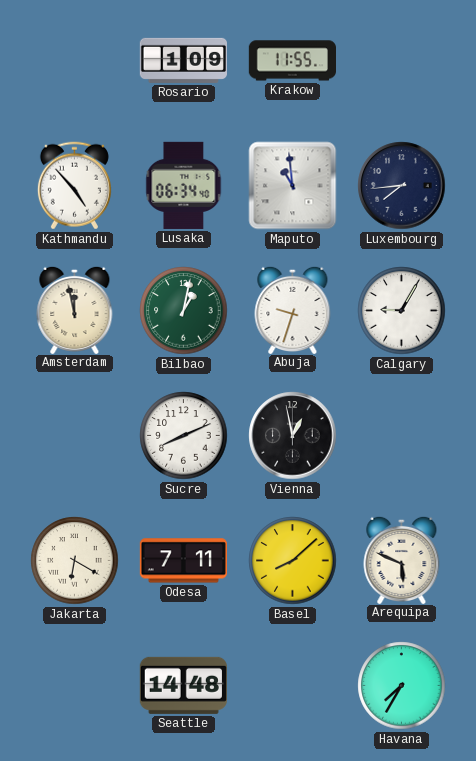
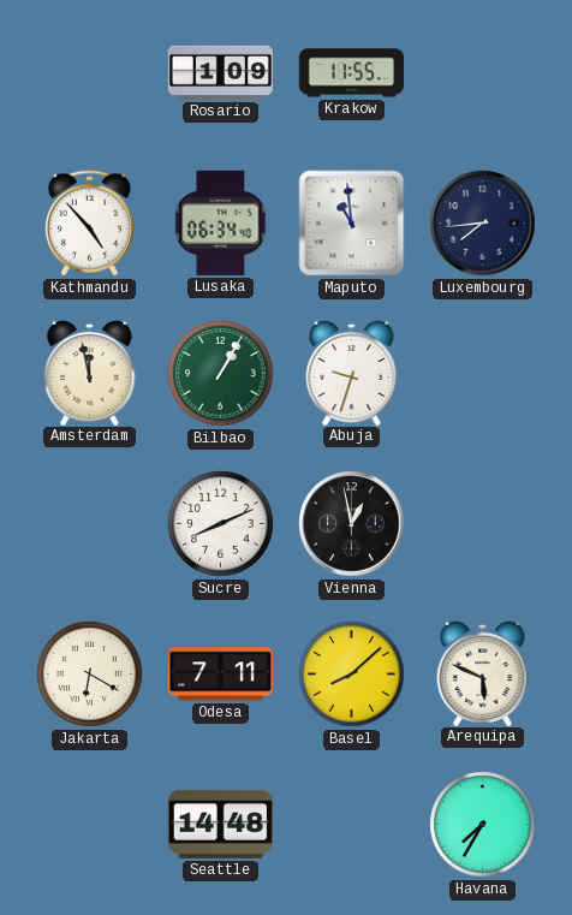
Bilbao: 1:02 -> 1:05
Calgary: 9:05 -> none
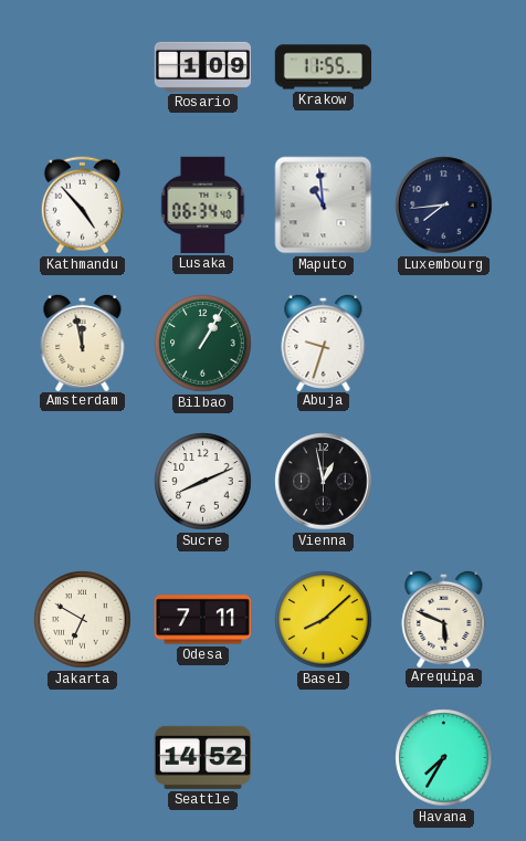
Jakarta: 6:20 -> 6:50
Seattle: 14:48 -> 14:52
